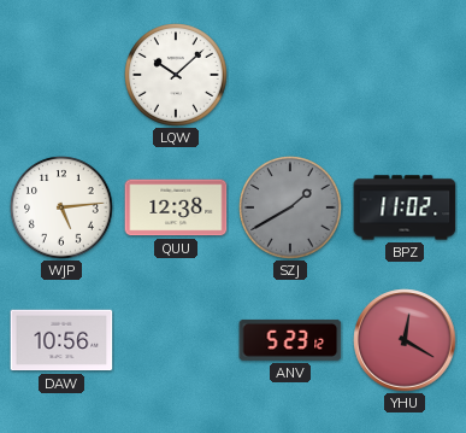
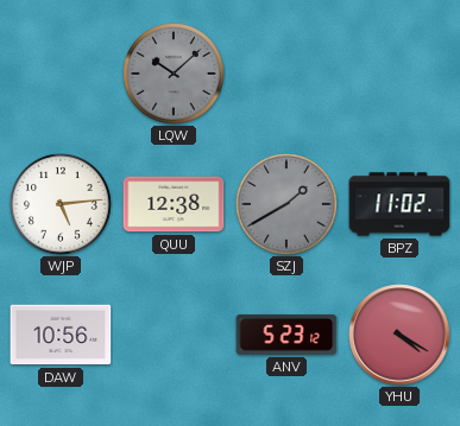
LQW dial: white -> grey
YHU: 12:20 -> 4:20
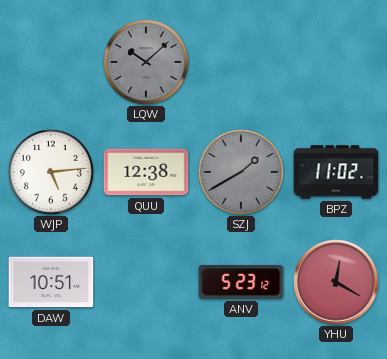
DAW: 10:56 -> 10:51
YHU: 4:20 -> 12:20
